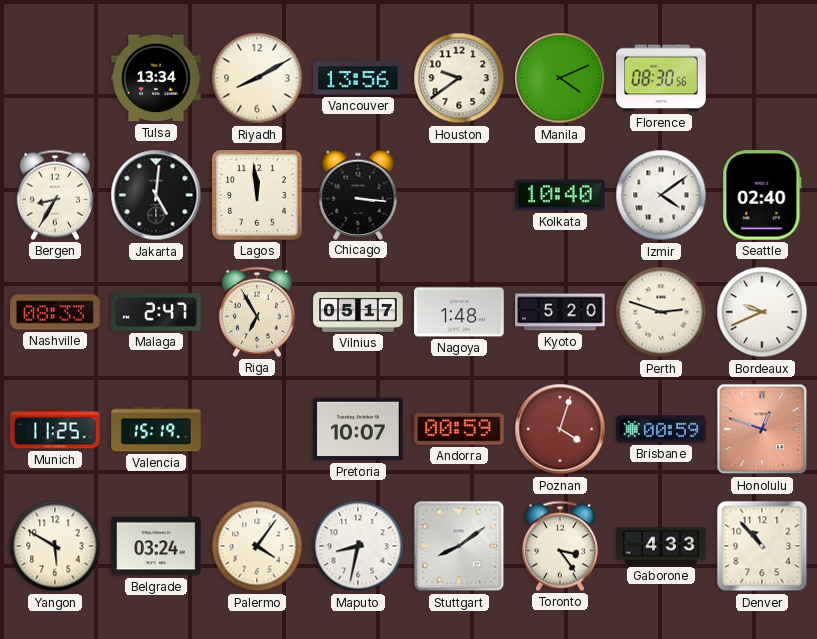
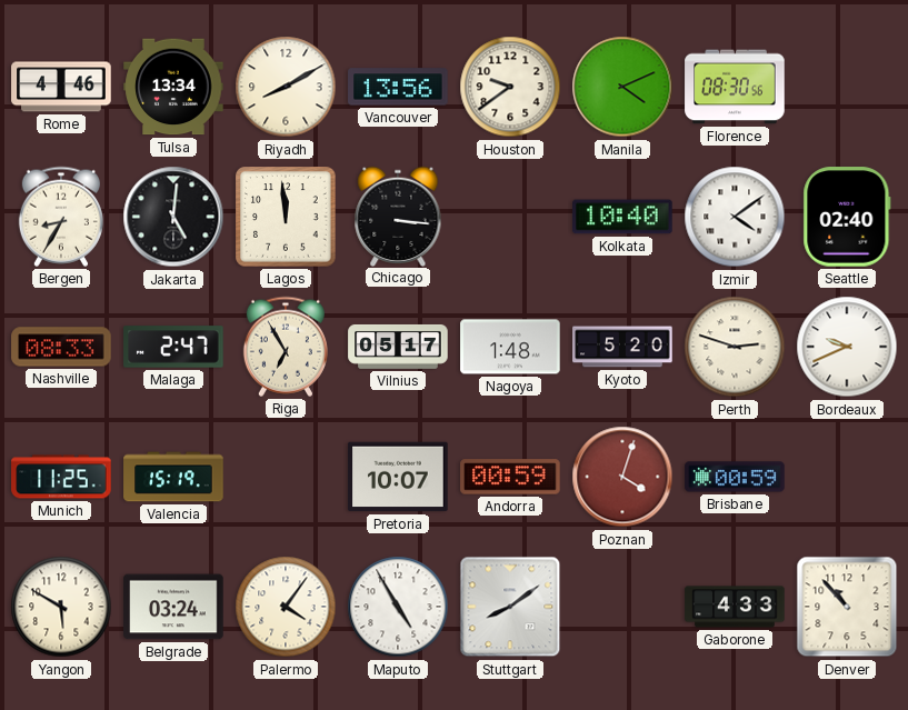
Rome: none -> 4:46
Honolulu: 12:48 -> none
Maputo: 8:32 -> 4:55
Toronto: 3:24 -> none
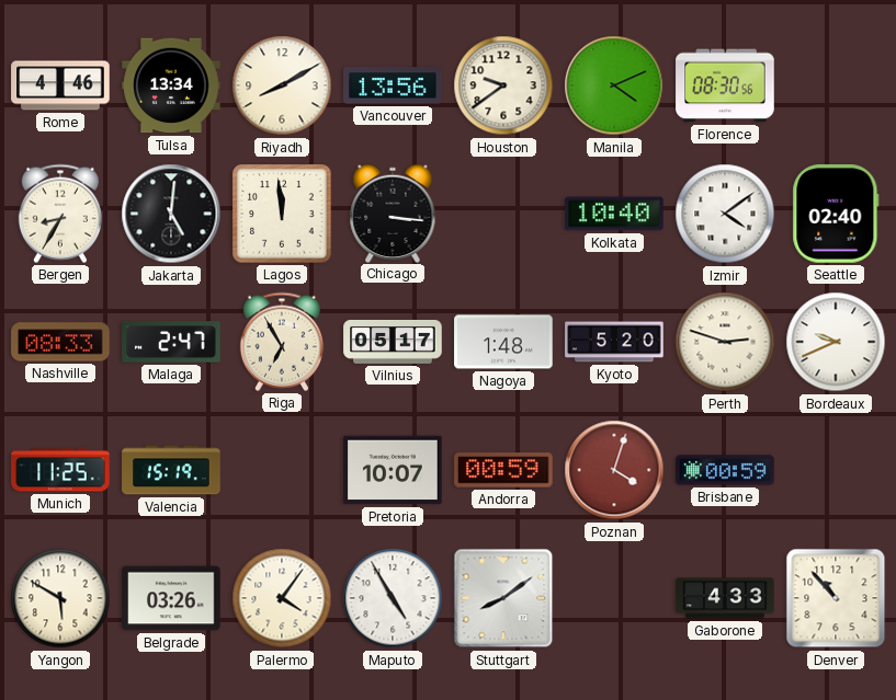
Belgrade: 03:24 -> 03:26
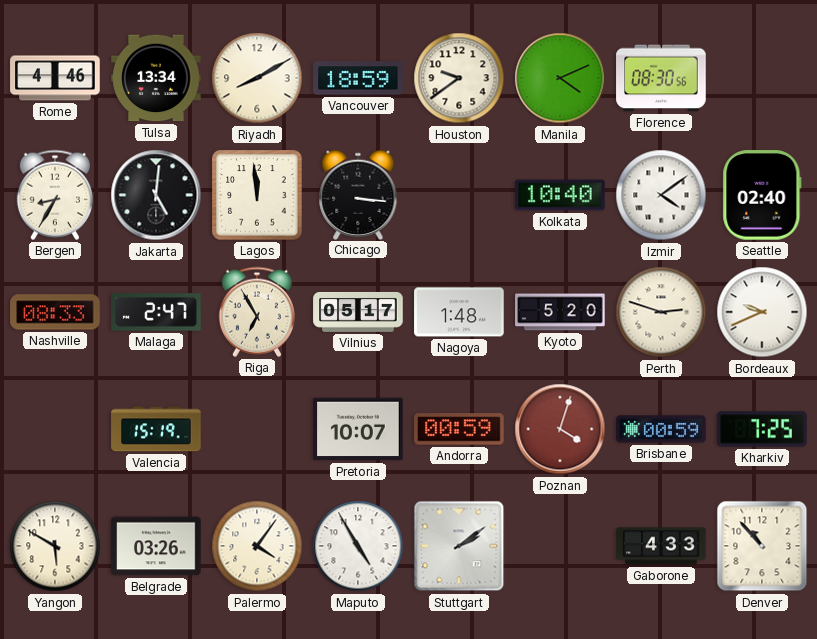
Vancouver: 13:56 -> 18:59
Munich: 11:25 -> none
Kharkiv: none -> 7:25
Stuttgart: 8:09 -> 2:09
